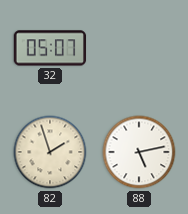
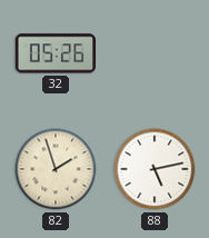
32: 05:07 -> 05:26
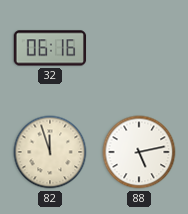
32: 05:26 -> 06:16
82: 1:57 -> 11:57
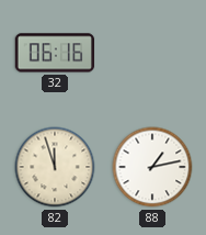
88: 5:13 -> 1:13
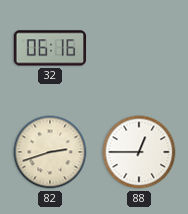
82: 11:57 -> 2:42
88: 1:13 -> 12:45
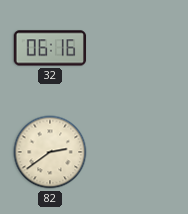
82: 2:42 -> 2:39
88: 12:45 -> none
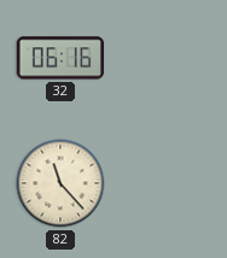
82: 2:39 -> 11:23
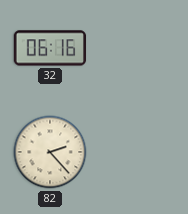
82: 11:23 -> 2:23
